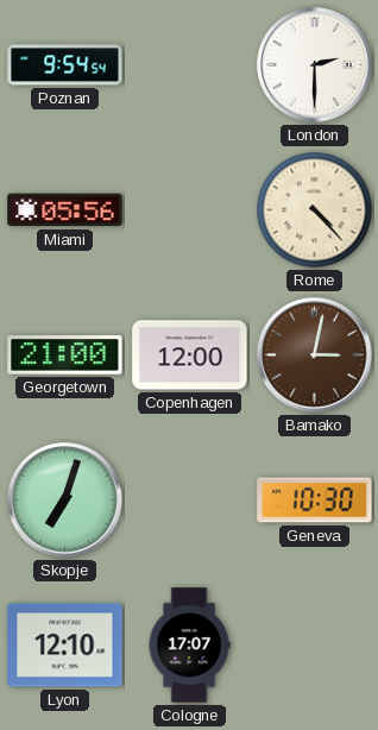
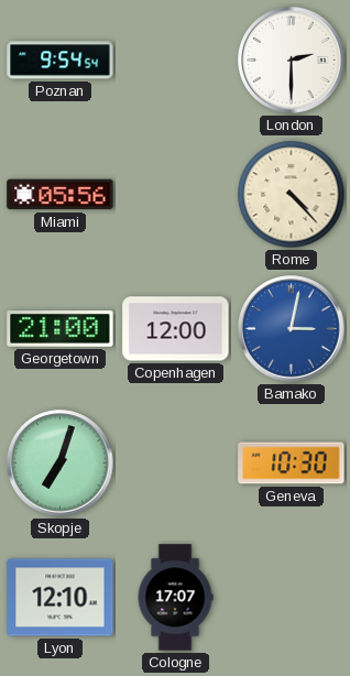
Bamako dial: brown -> blue
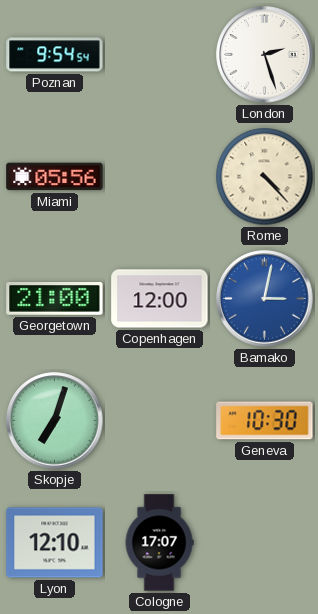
London: 2:30 -> 2:27
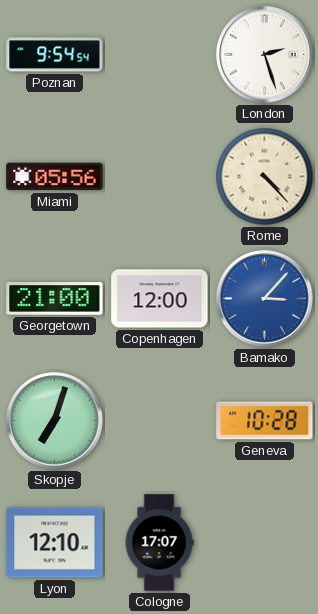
Bamako: 3:02 -> 3:07
Geneva: 10:30 -> 10:28
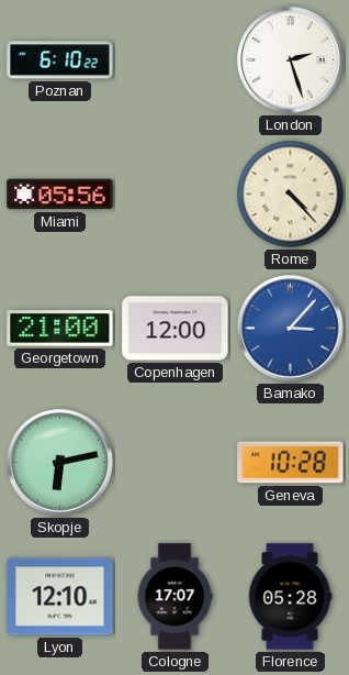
Poznan: 9:54 -> 6:10
Skopje: 7:03 -> 6:13
Florence: none -> 05:28
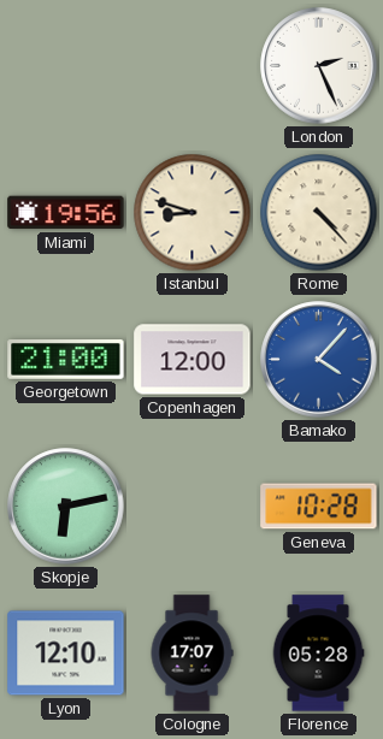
Poznan: 6:10 -> none
London: 2:27 -> 2:26
Miami: 05:56 -> 19:56
Istanbul: none -> 8:48
Bamako: 3:07 -> 4:07
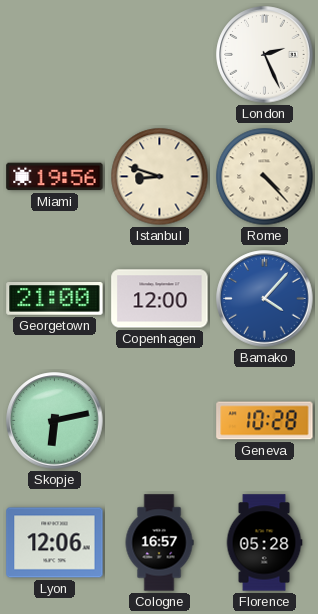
Lyon: 12:10 -> 12:06
Cologne: 17:07 -> 16:57
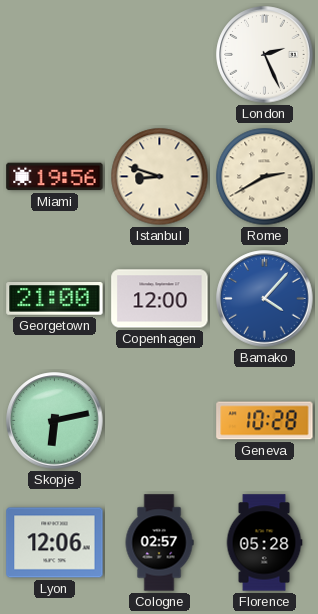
Rome: 4:23 -> 2:40
Cologne: 16:57 -> 02:57
